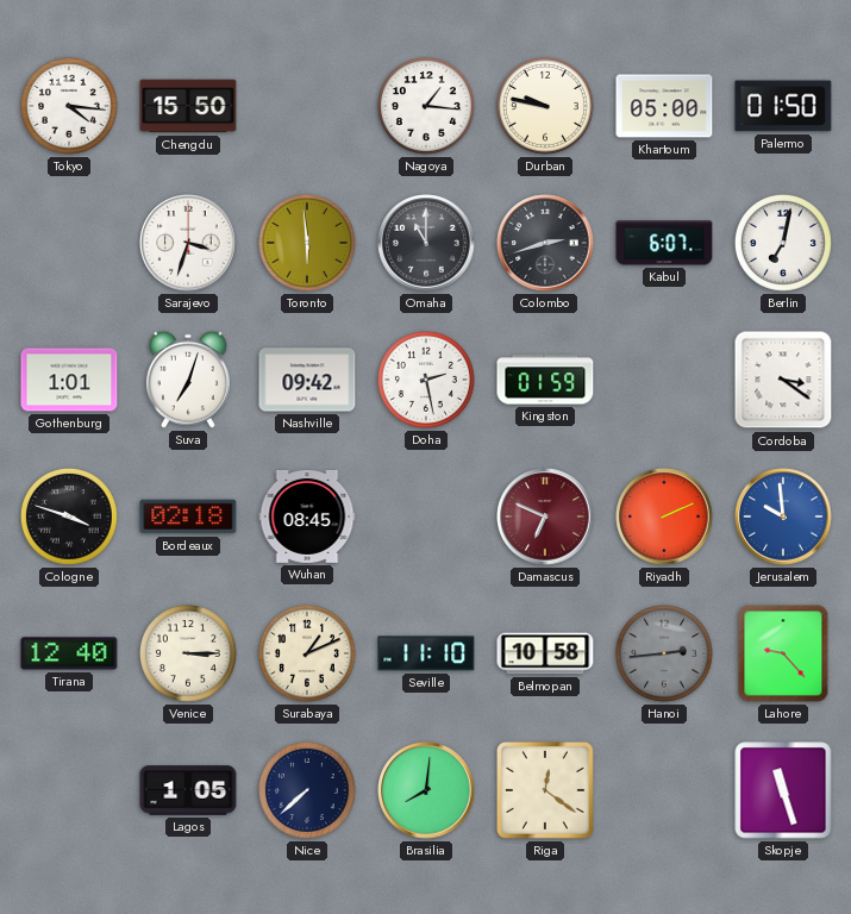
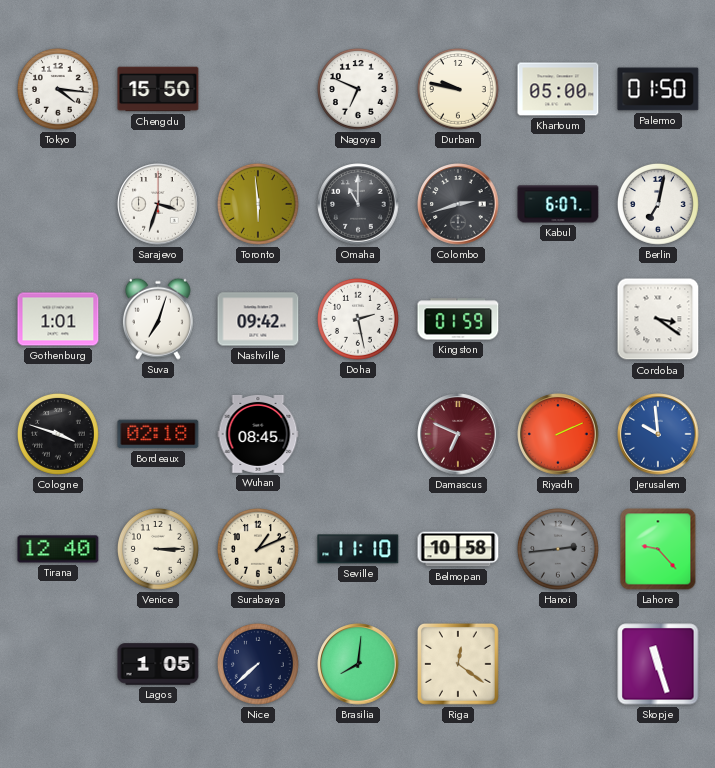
Nagoya: 1:16 -> 6:49
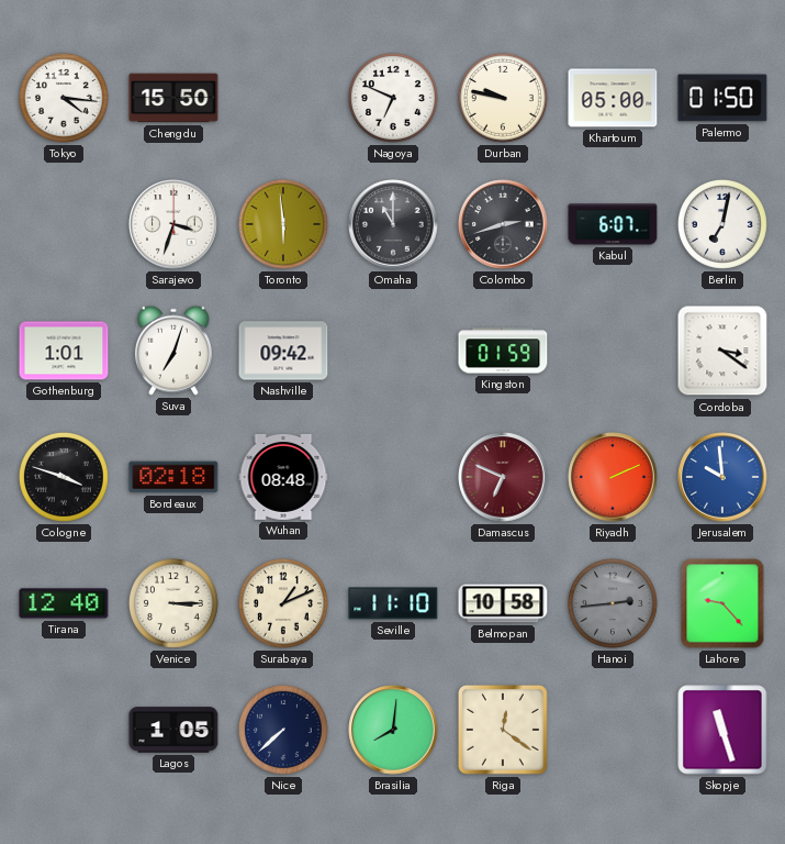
Doha: 2:28 -> none
Wuhan: 08:45 -> 08:48
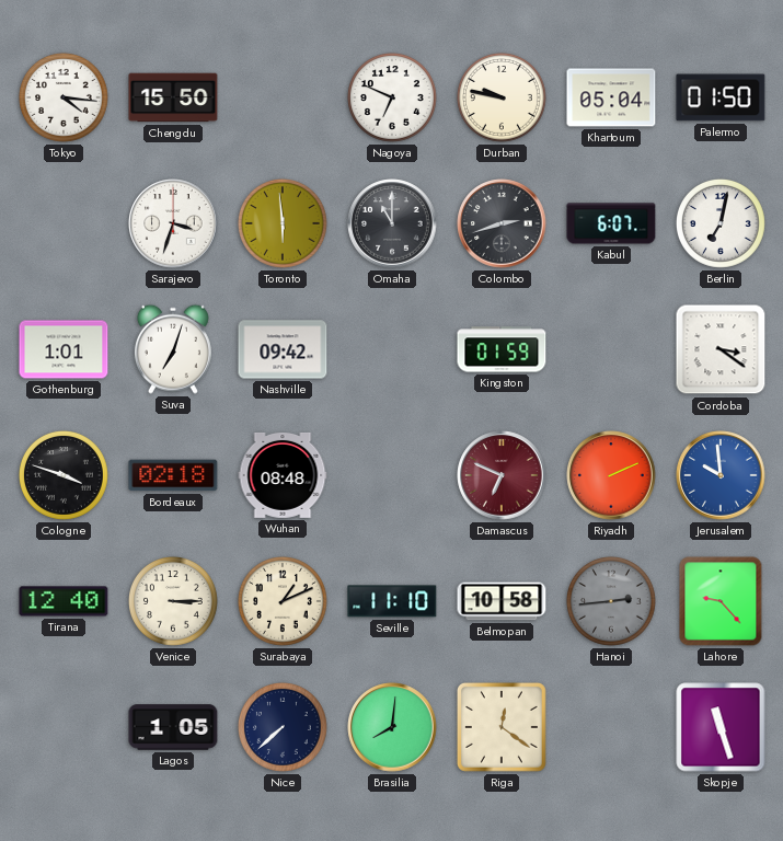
Khartoum: 05:00 -> 05:04
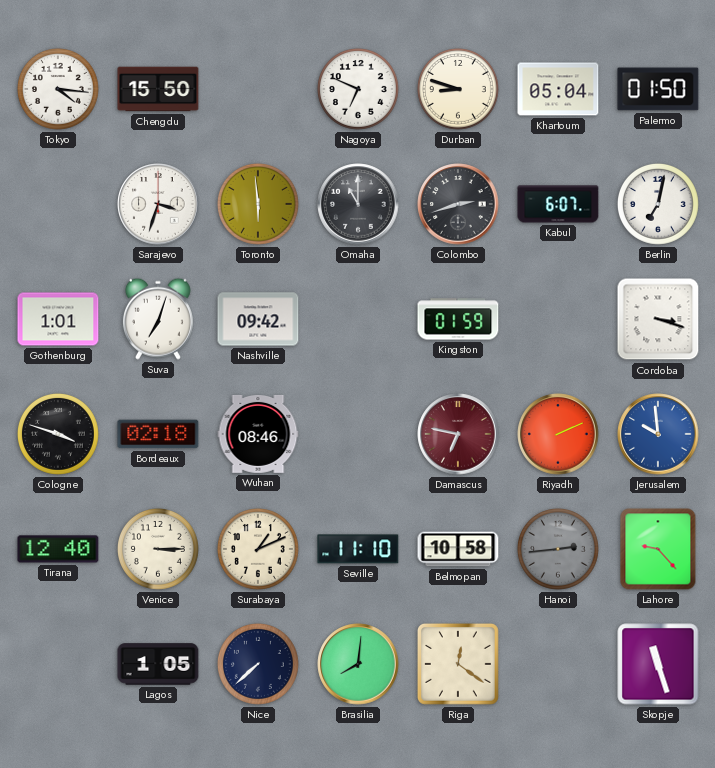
Durban: 9:47 -> 8:48
Cordoba: 3:21 -> 3:18
Wuhan: 08:48 -> 08:46
Damascus: 6:49 -> 6:47
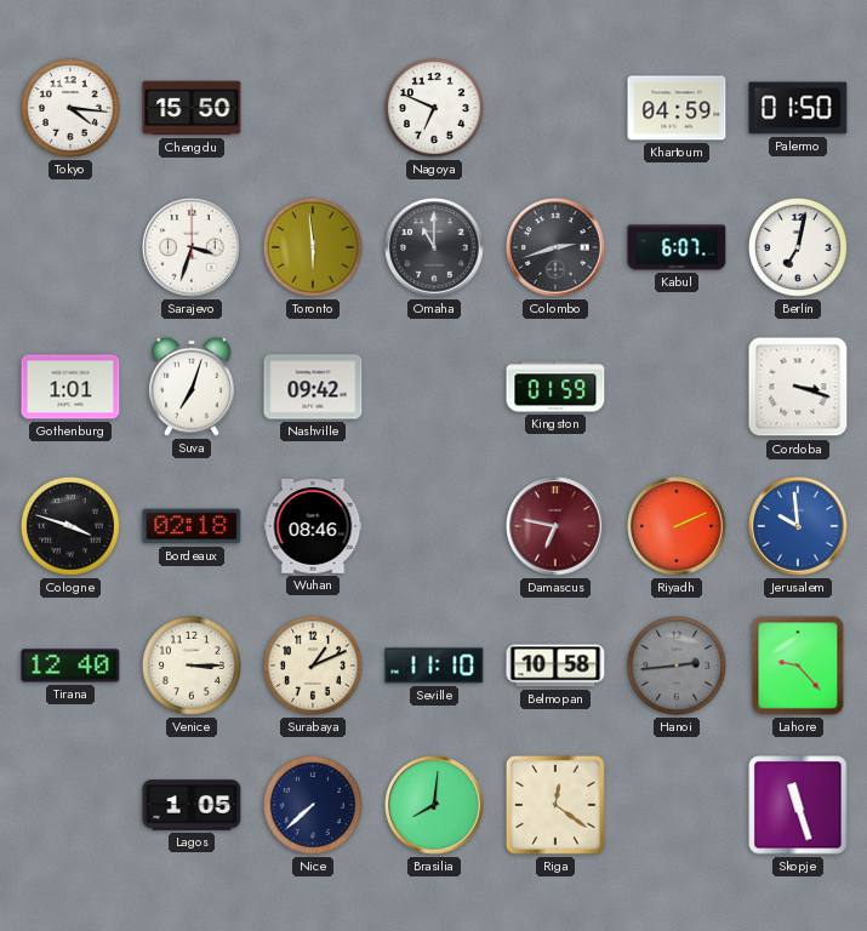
Durban: 8:48 -> none
Khartoum: 05:04 -> 04:59
